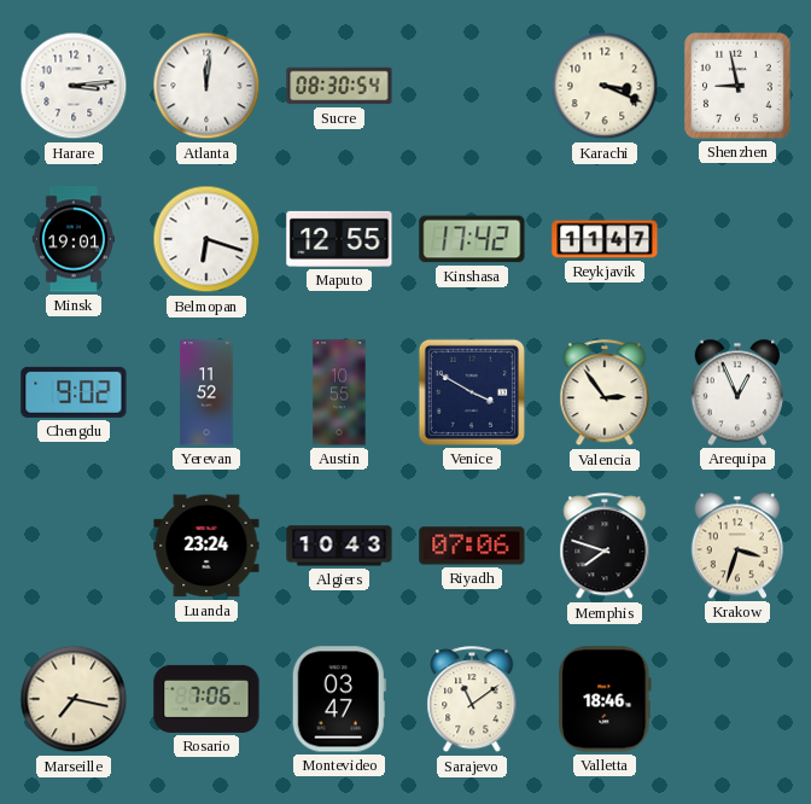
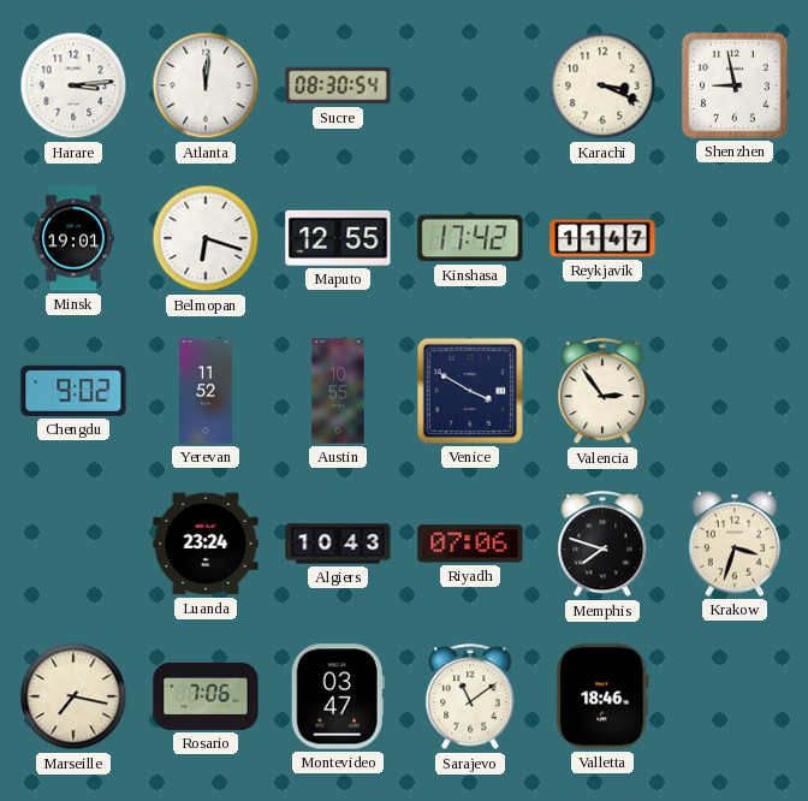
Arequipa: 12:56 -> none
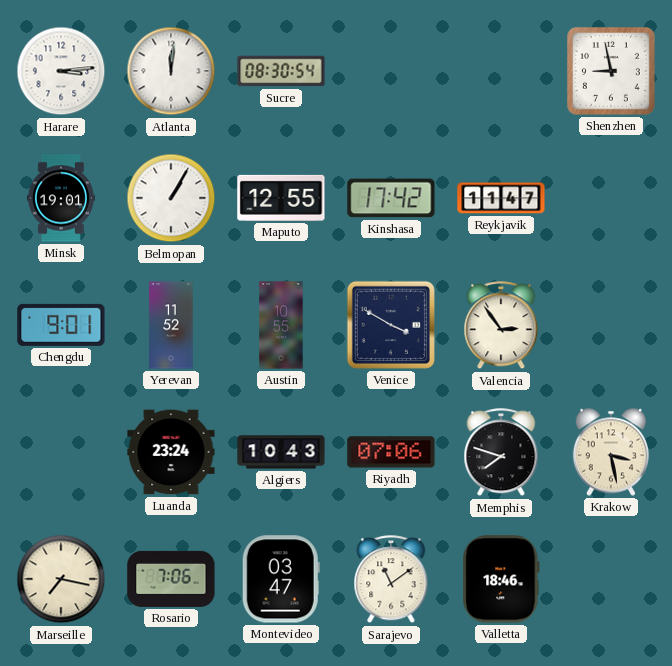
Karachi: 3:19 -> none
Belmopan: 6:18 -> 1:05
Chengdu: 9:02 -> 9:01
Krakow: 3:33 -> 3:28
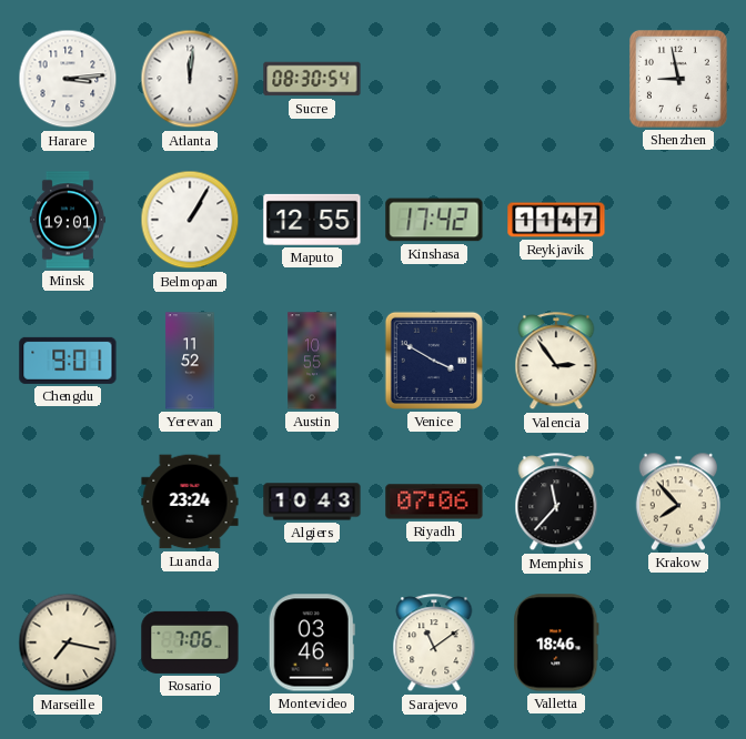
Memphis: 7:48 -> 11:37
Krakow: 3:28 -> 7:53
Montevideo: 03:47 -> 03:46
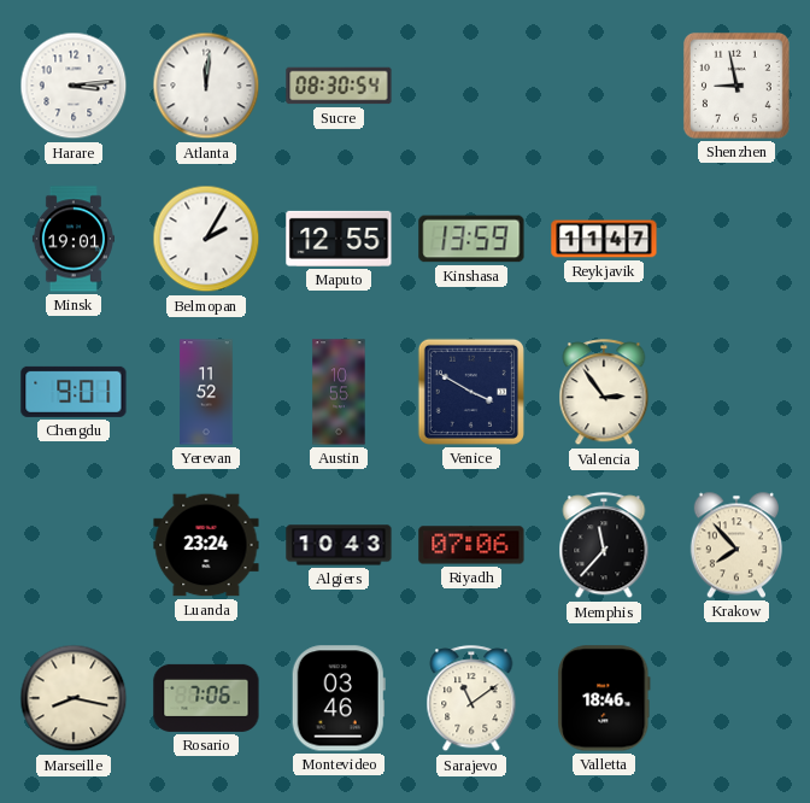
Belmopan: 1:05 -> 2:05
Kinshasa: 17:42 -> 13:59
Marseille: 7:17 -> 8:17
